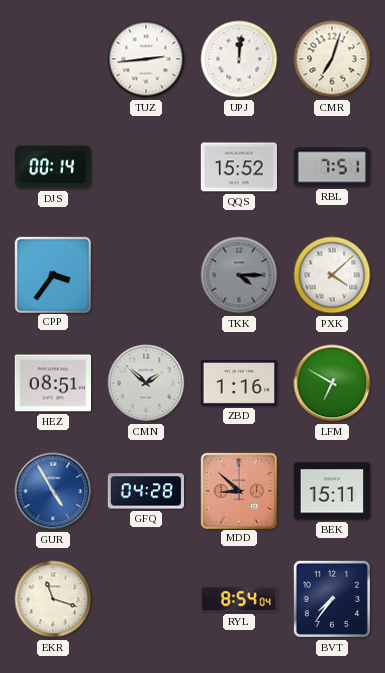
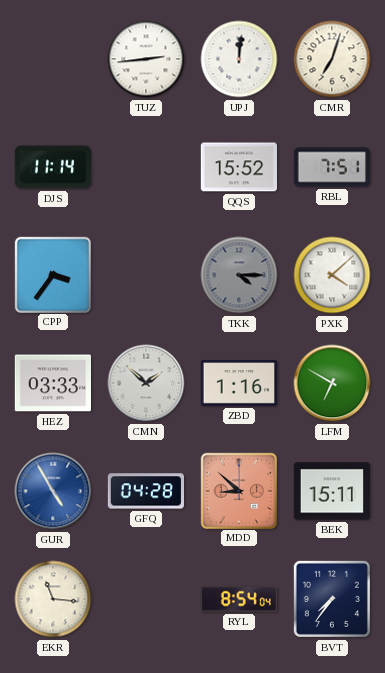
DJS: 00:14 -> 11:14
HEZ: 08:51 -> 03:33
EKR: 11:18 -> 11:16
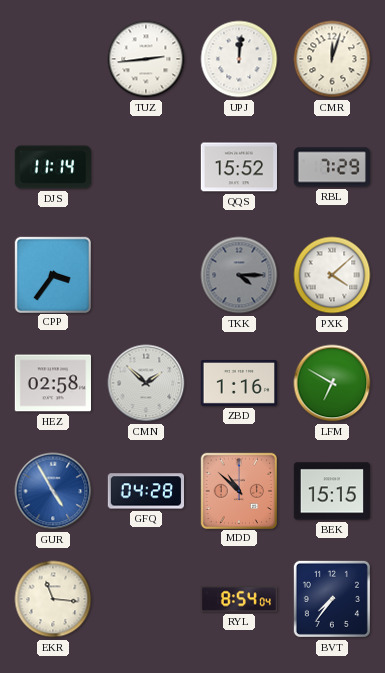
CMR: 7:03 -> 12:03
RBL: 7:51 -> 7:29
HEZ: 03:33 -> 02:58
MDD: 8:52 -> 10:52
BEK: 15:11 -> 15:15
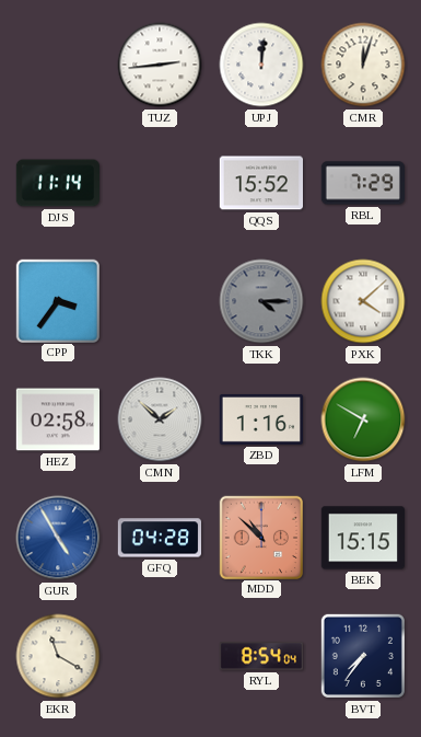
EKR: 11:16 -> 11:20
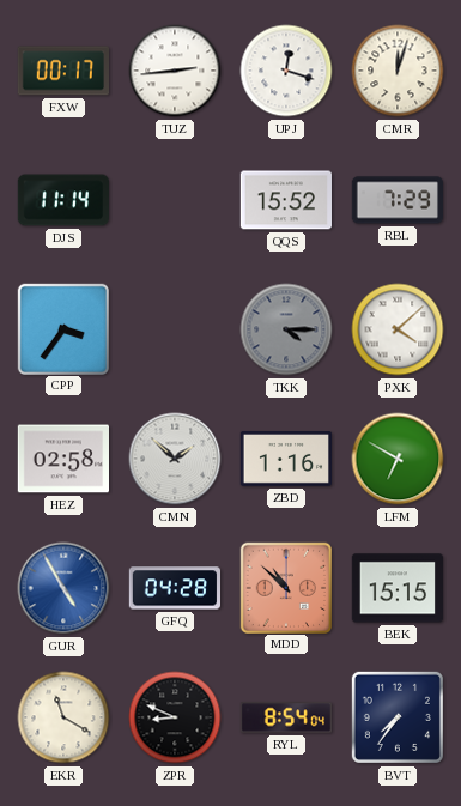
FXW: none -> 00:17
UPJ: 12:01 -> 12:18
ZPR: none -> 8:49
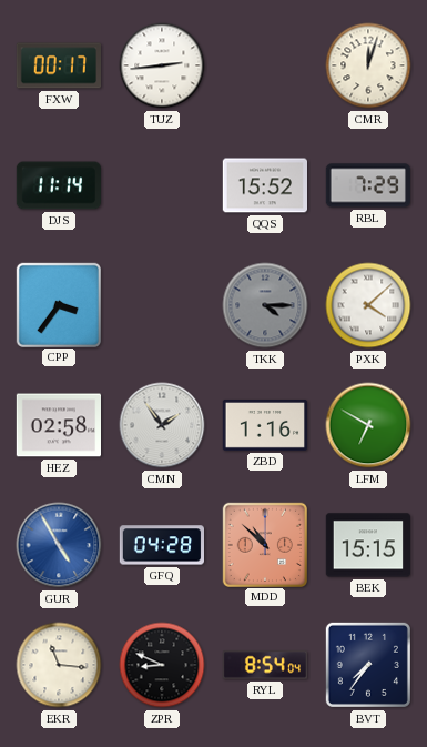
UPJ: 12:18 -> none
CMN: 1:52 -> 1:54
EKR: 11:20 -> 11:16
